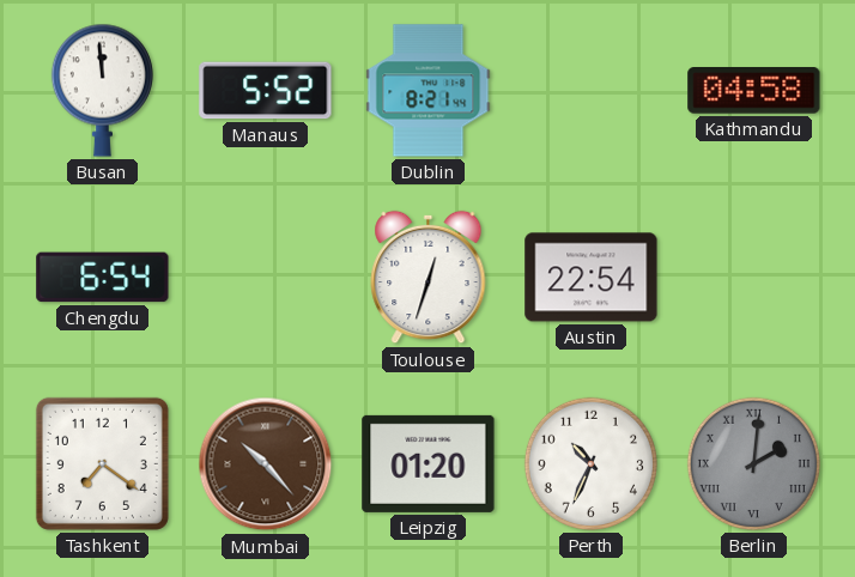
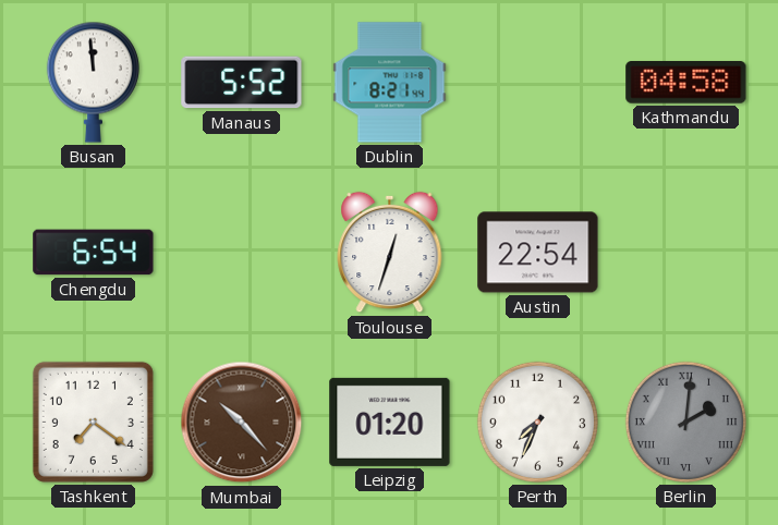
Perth: 10:34 -> 7:34
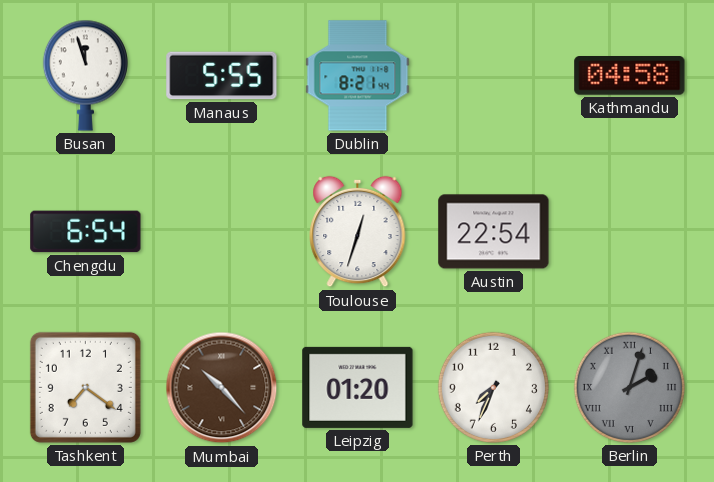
Busan: 11:59 -> 11:57
Manaus: 5:52 -> 5:55
Berlin: 2:01 -> 2:03
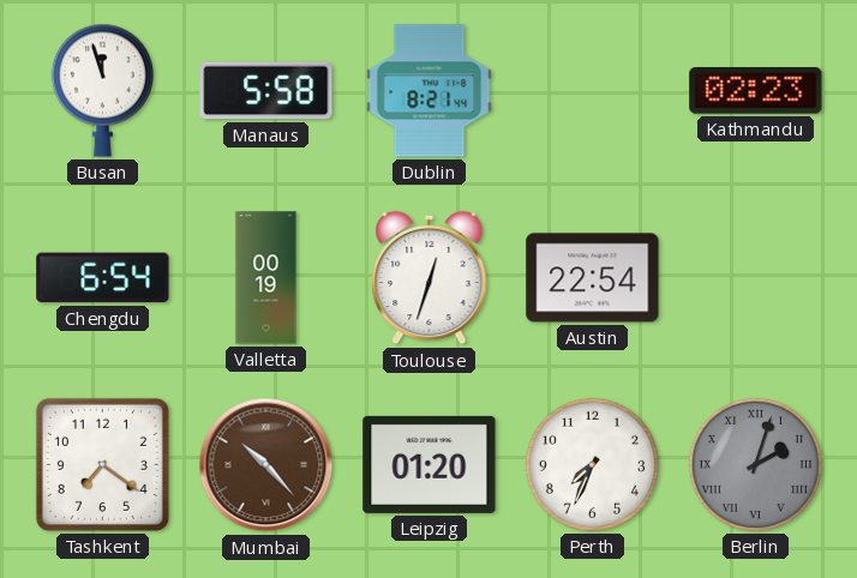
Manaus: 5:55 -> 5:58
Kathmandu: 04:58 -> 02:23
Valletta: none -> 00:19
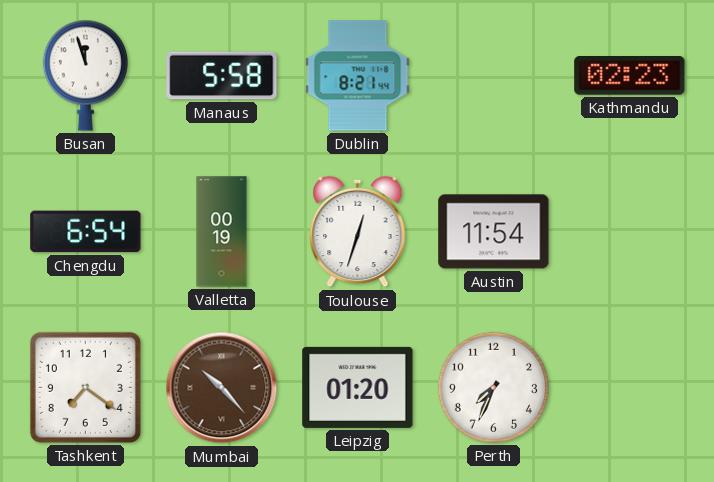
Austin: 22:54 -> 11:54
Berlin: 2:03 -> none
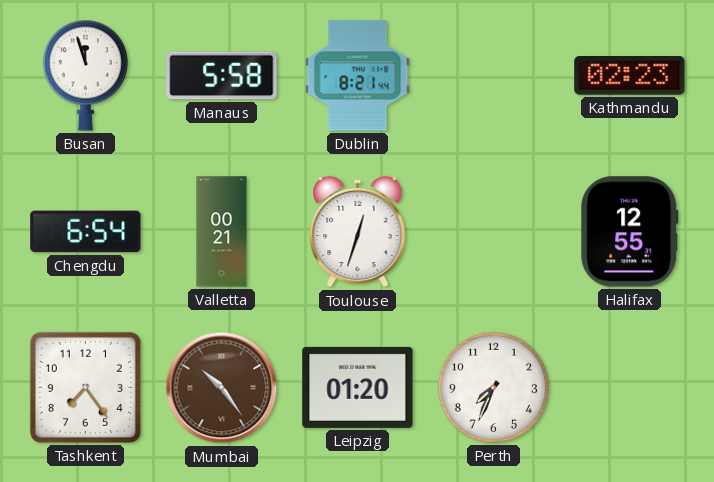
Valletta: 00:19 -> 00:21
Austin: 11:54 -> none
Halifax: none -> 12:55
Tashkent: 7:21 -> 7:24
Mumbai: 10:23 -> 10:24
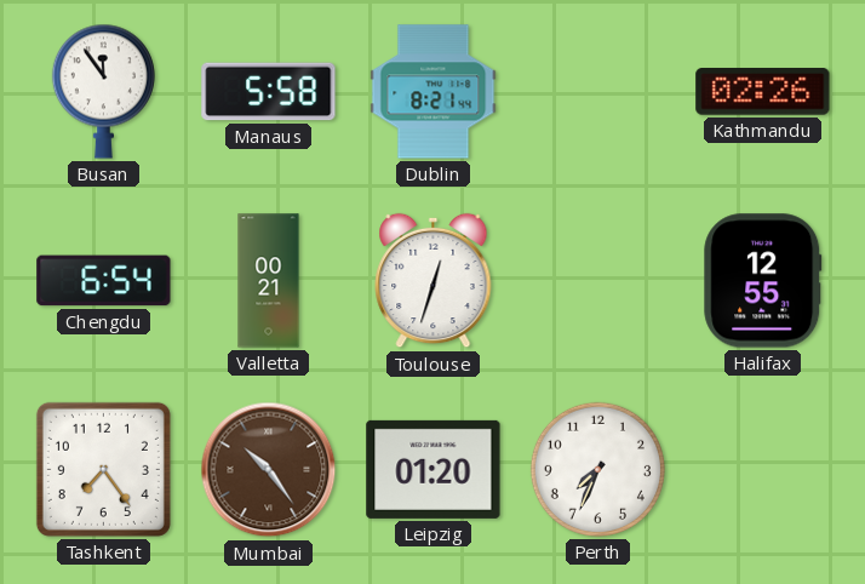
Busan: 11:57 -> 11:54
Kathmandu: 02:23 -> 02:26
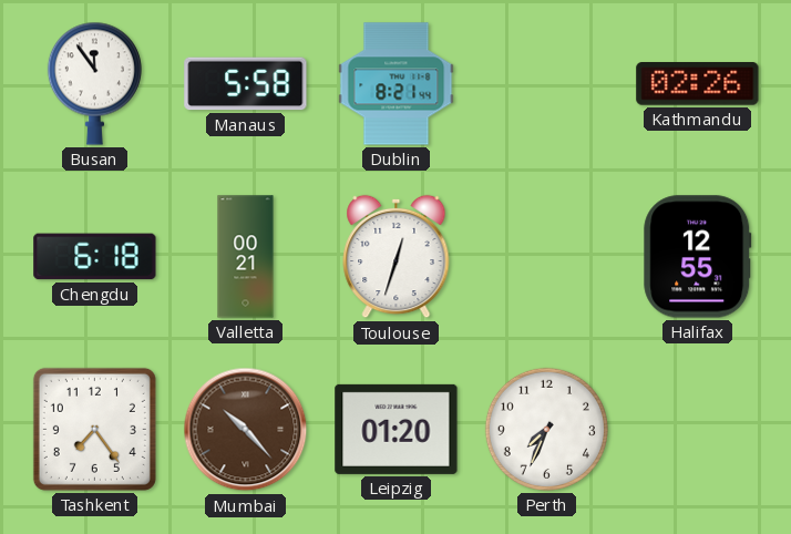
Chengdu: 6:54 -> 6:18
Mumbai: 10:24 -> 10:23
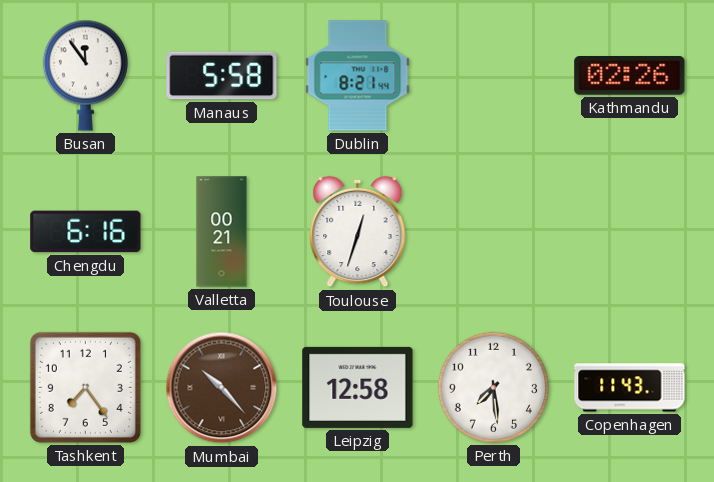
Chengdu: 6:18 -> 6:16
Halifax: 12:55 -> none
Leipzig: 01:20 -> 12:58
Perth: 7:34 -> 7:29
Copenhagen: none -> 11:43
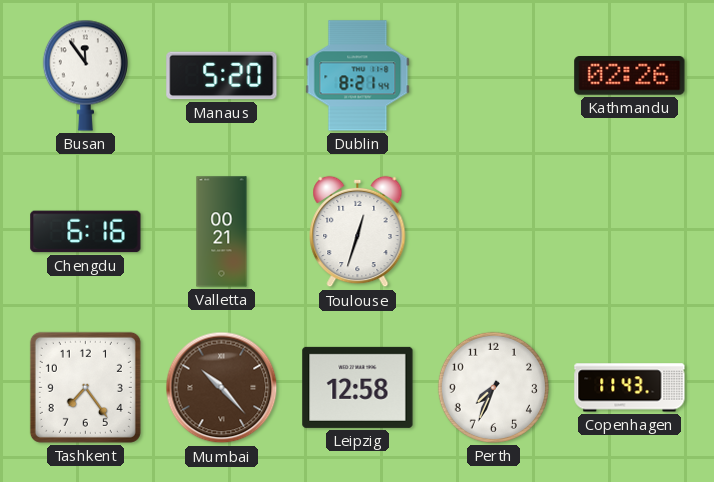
Manaus: 5:58 -> 5:20
Perth: 7:29 -> 7:34
